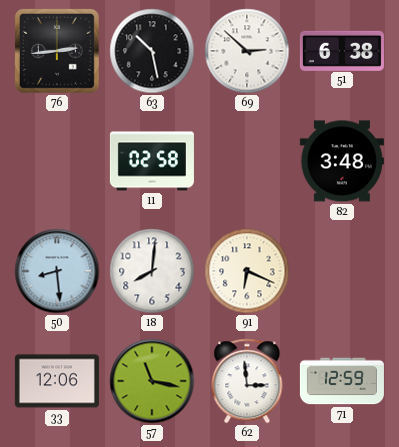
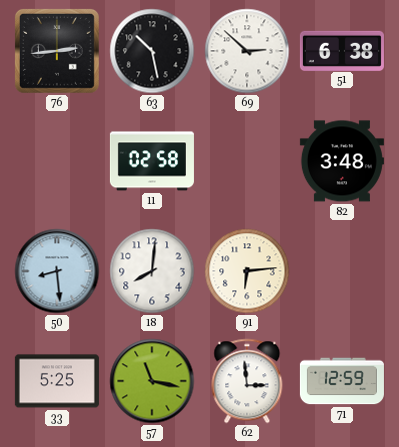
91: 6:19 -> 6:14
33: 12:06 -> 5:25
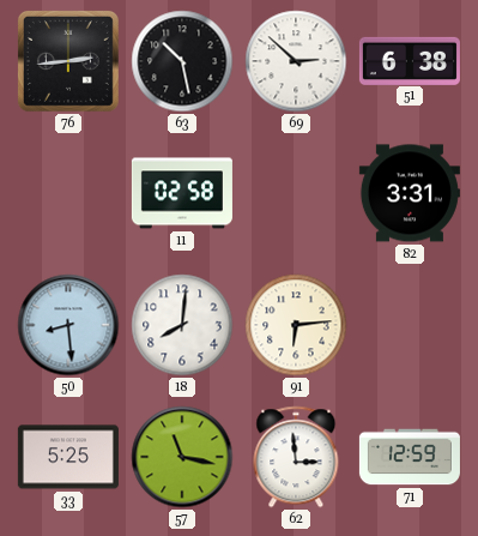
82: 3:48 -> 3:31
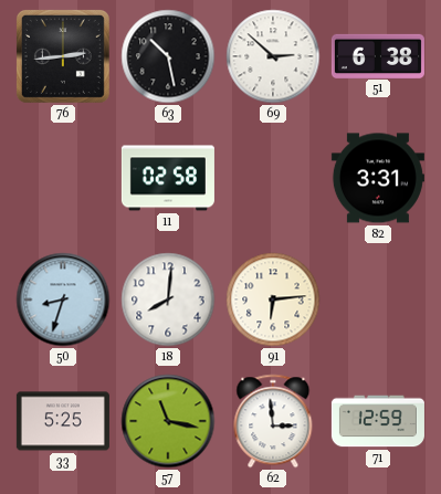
50: 8:29 -> 8:33
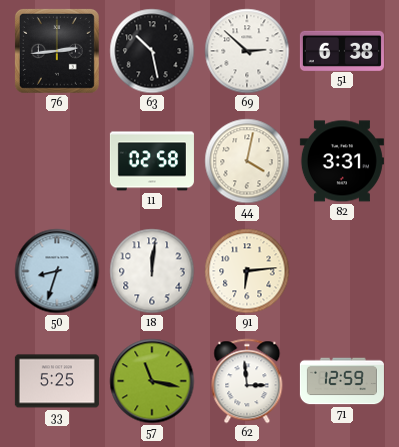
44: none -> 4:02
18: 8:01 -> 12:01
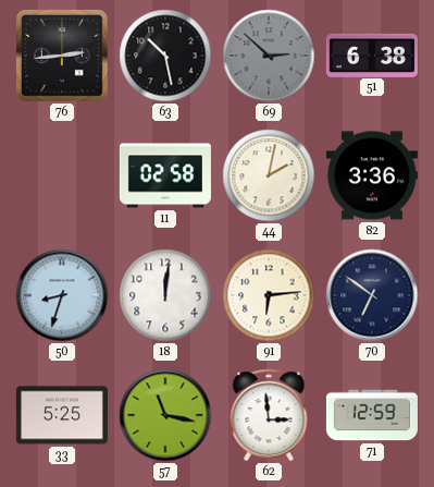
69 dial: white -> grey
44: 4:02 -> 2:02
82: 3:31 -> 3:36
70: none -> 6:51
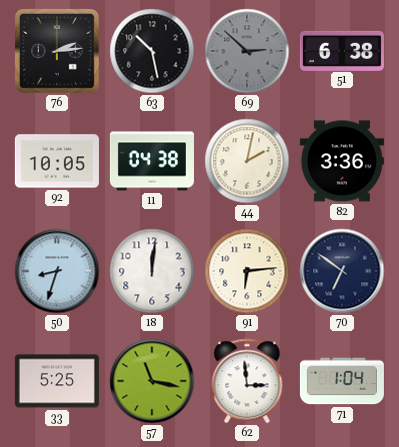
76: 2:44 -> 2:14
92: none -> 10:05
11: 02:58 -> 04:38
71: 12:59 -> 1:04
